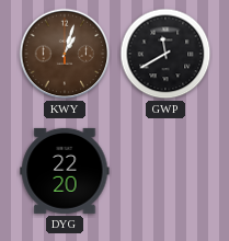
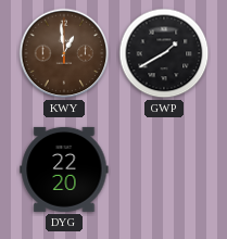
KWY: 1:03 -> 12:59
GWP: 11:40 -> 1:40
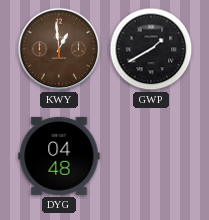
DYG: 22:20 -> 04:48
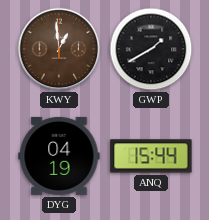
DYG: 04:48 -> 04:19
ANQ: none -> 15:44
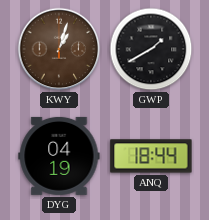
KWY: 12:59 -> 1:03
ANQ: 15:44 -> 18:44
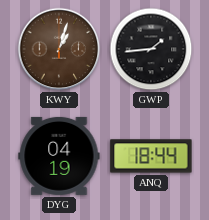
GWP: 1:40 -> 1:44
